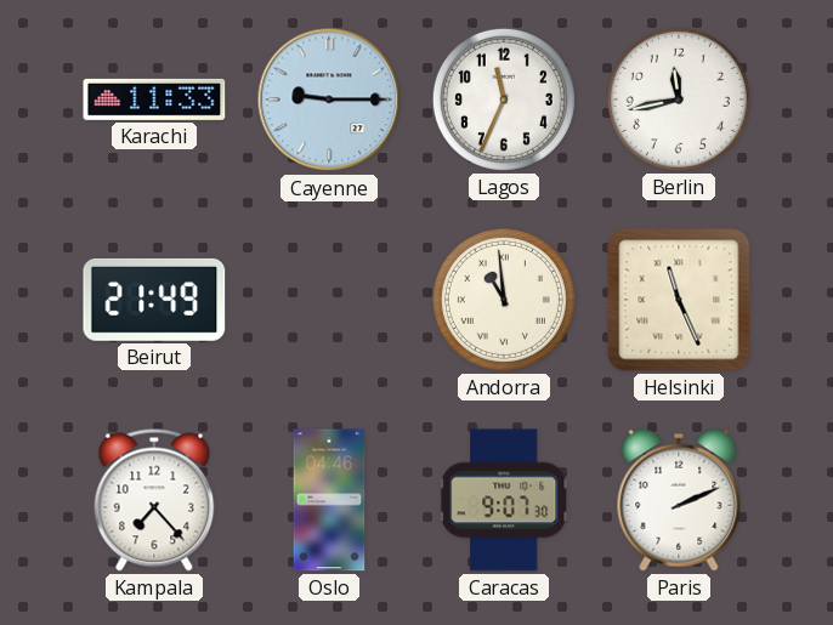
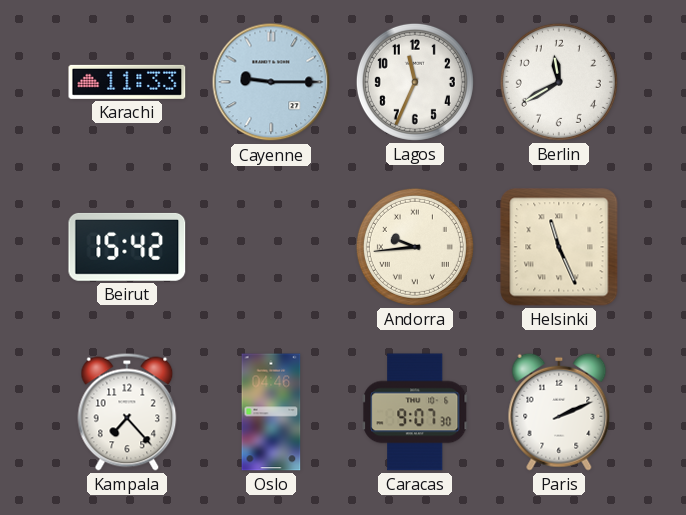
Berlin: 11:43 -> 11:40
Beirut: 21:49 -> 15:42
Andorra: 10:59 -> 9:44
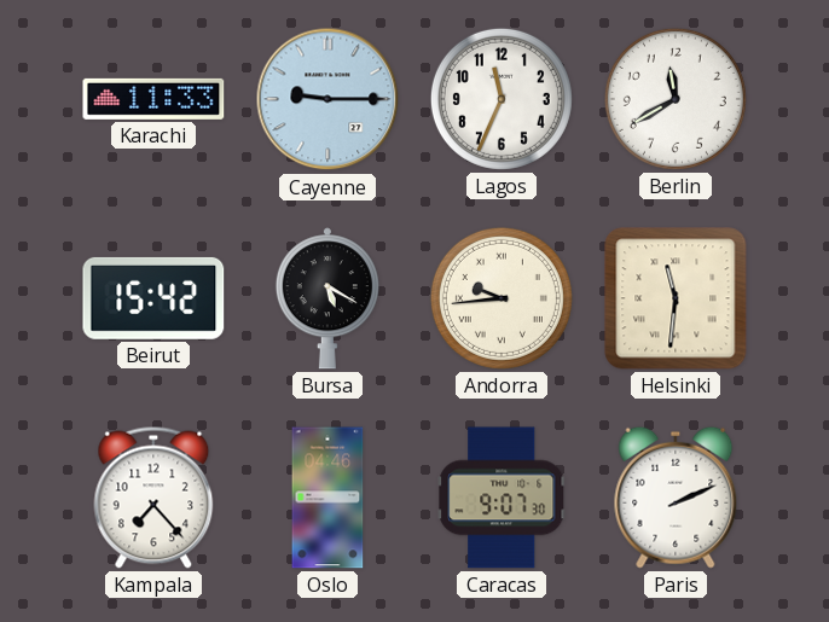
Bursa: none -> 5:20
Helsinki: 11:26 -> 11:31
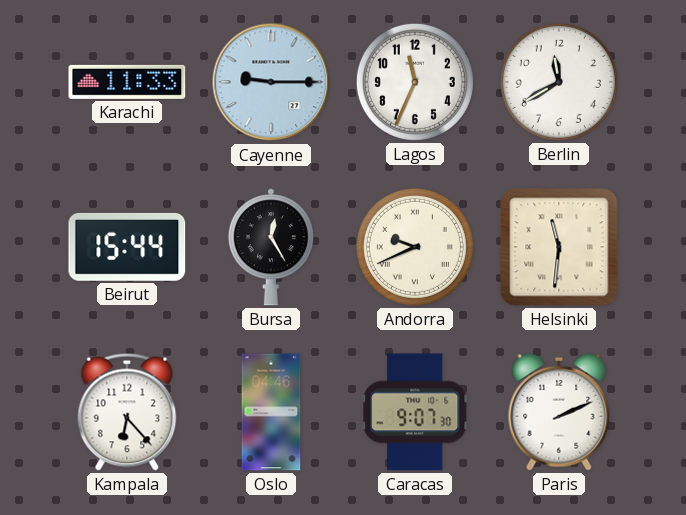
Beirut: 15:42 -> 15:44
Bursa: 5:20 -> 12:25
Andorra: 9:44 -> 9:41
Kampala: 7:23 -> 6:23
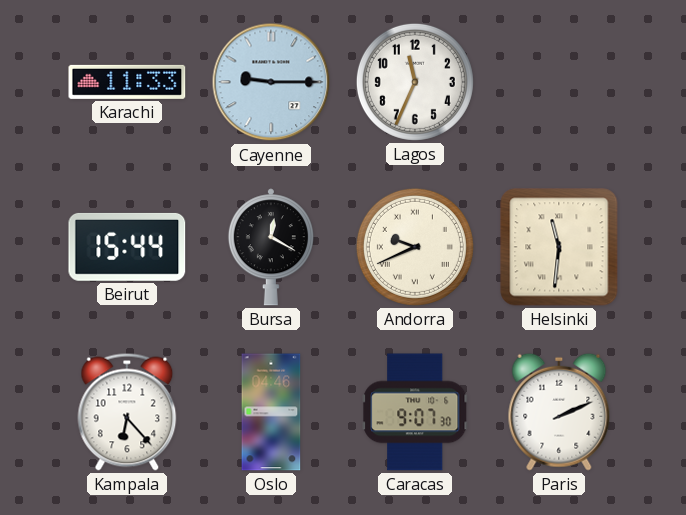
Berlin: 11:40 -> none
Bursa: 12:25 -> 12:20
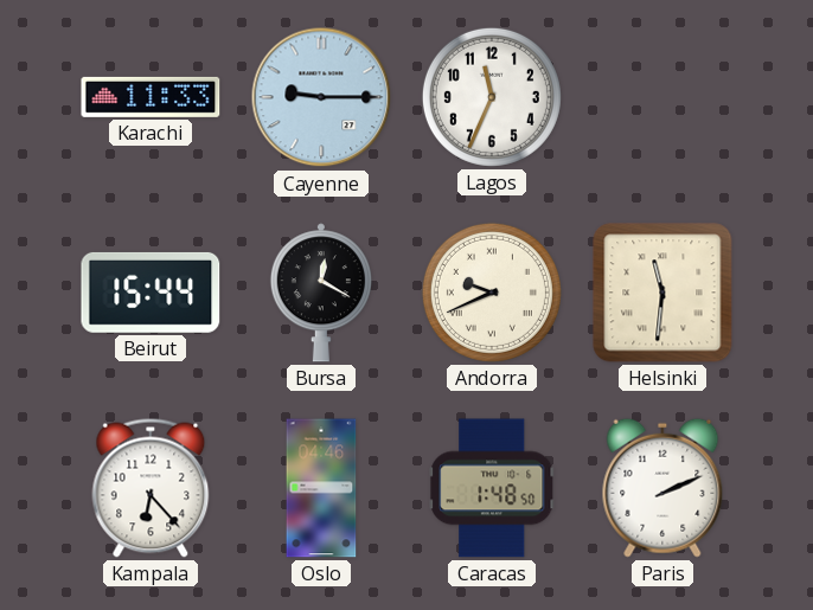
Caracas: 9:07 -> 1:48
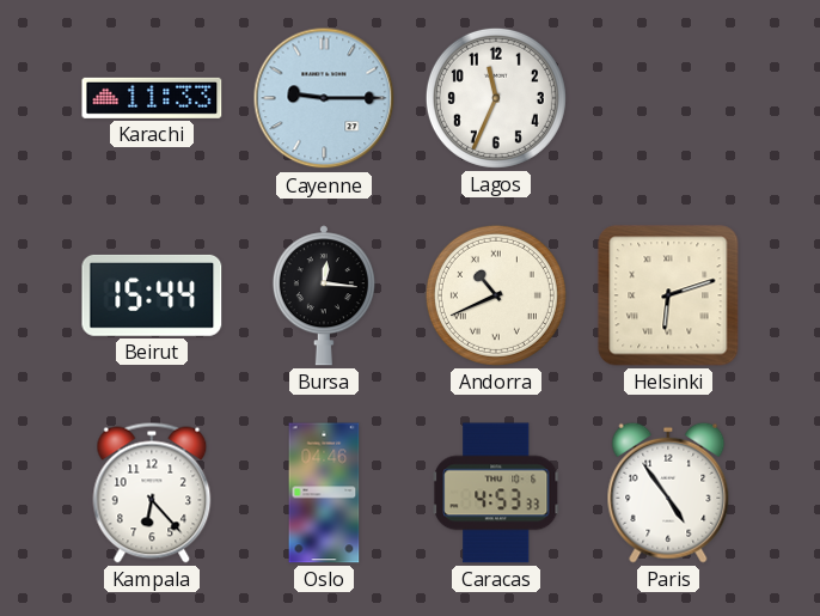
Bursa: 12:20 -> 12:16
Andorra: 9:41 -> 10:41
Helsinki: 11:31 -> 6:12
Caracas: 1:48 -> 4:53
Paris: 2:11 -> 4:54
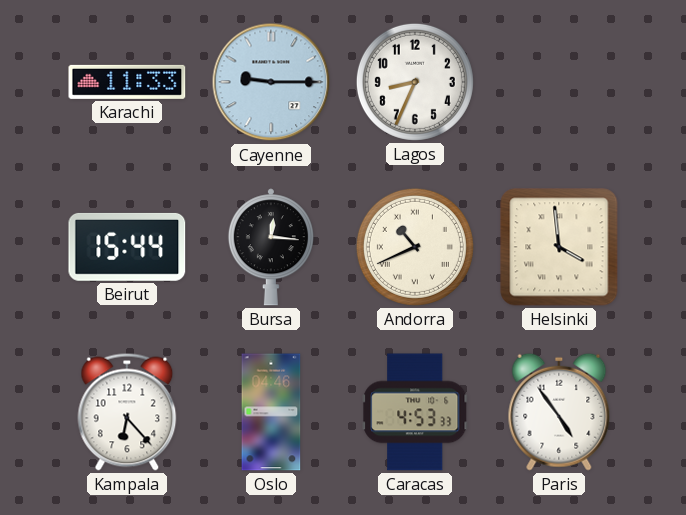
Lagos: 11:34 -> 8:34
Helsinki: 6:12 -> 3:59
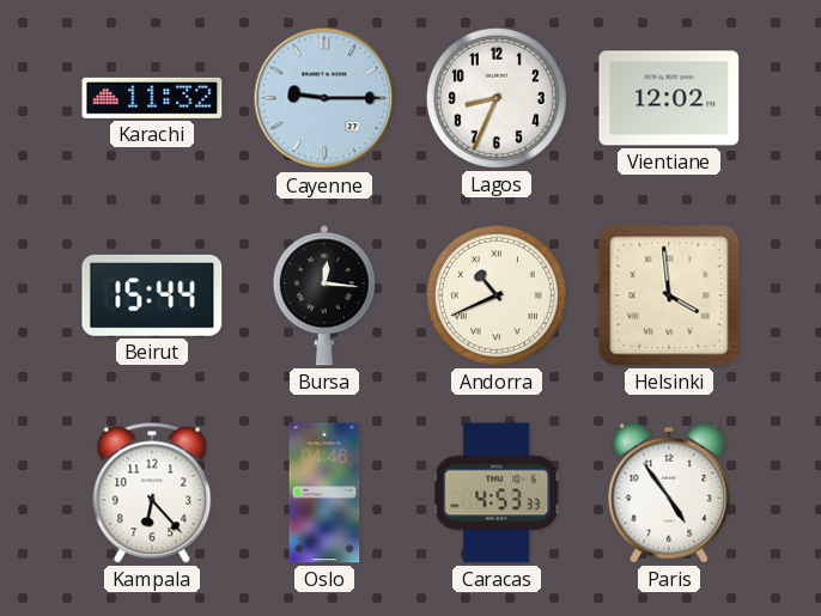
Karachi: 11:33 -> 11:32
Vientiane: none -> 12:02
